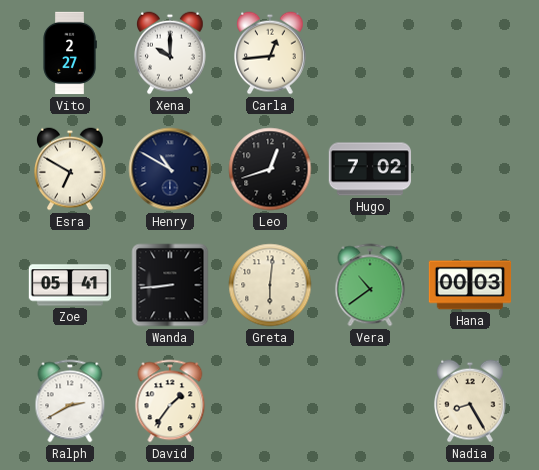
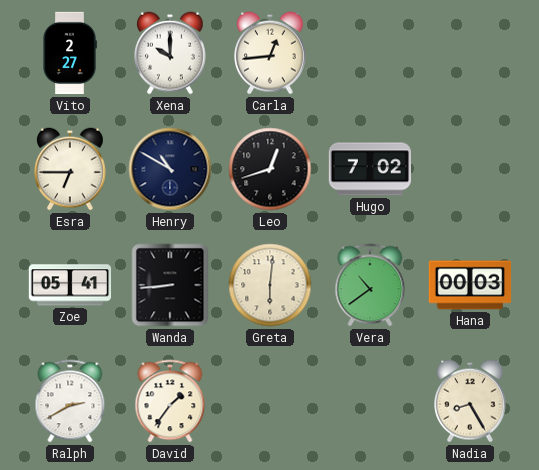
Esra: 6:50 -> 6:45
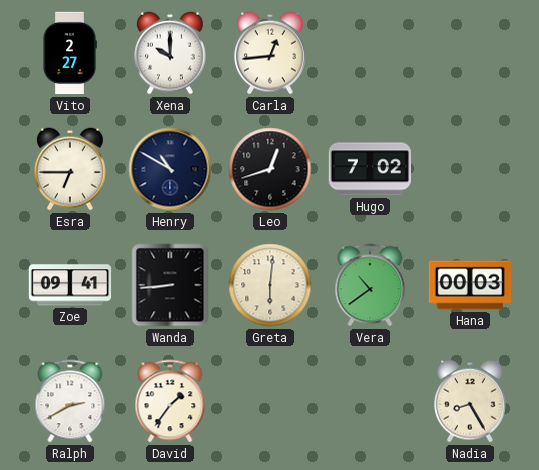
Zoe: 05:41 -> 09:41
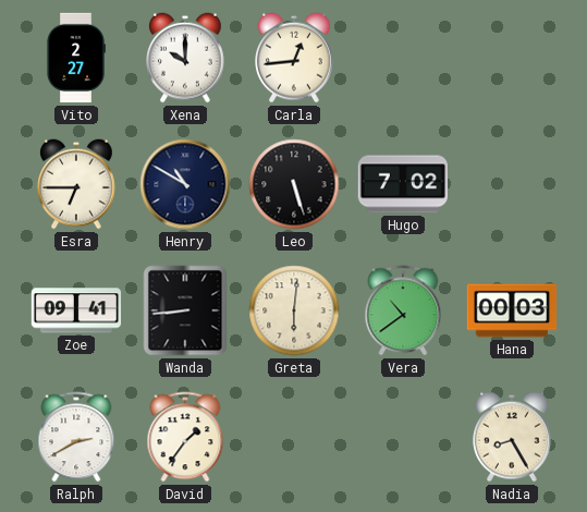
Leo: 12:42 -> 5:27
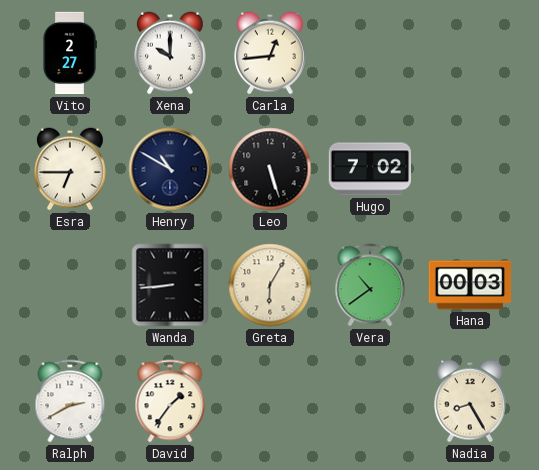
Zoe: 09:41 -> none
Greta: 6:01 -> 6:05
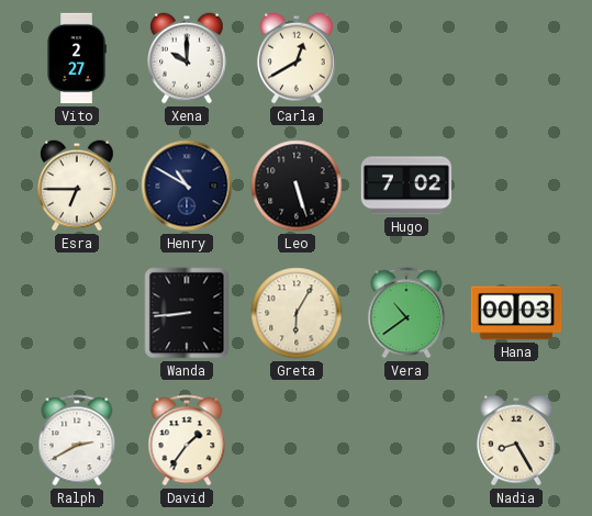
Carla: 12:44 -> 12:40
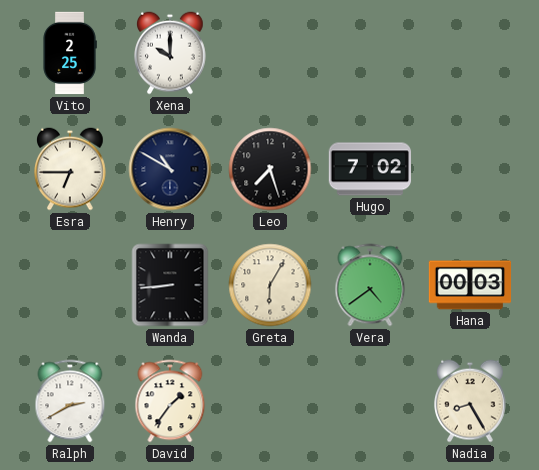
Vito: 2:27 -> 2:25
Carla: 12:40 -> none
Leo: 5:27 -> 7:27
Vera: 10:39 -> 4:39
